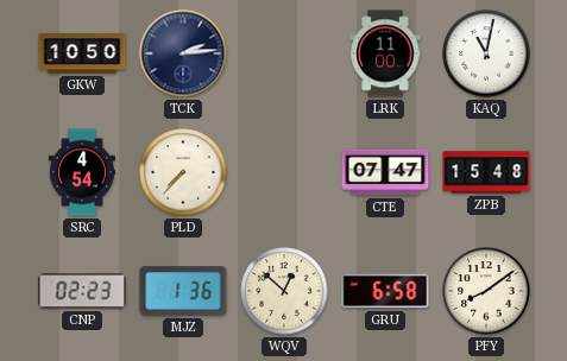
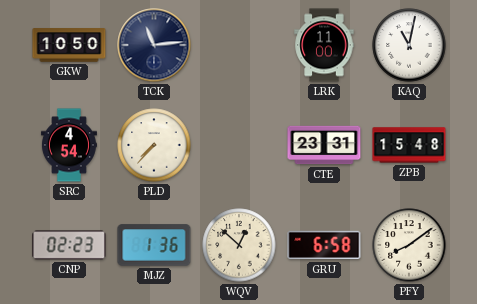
TCK: 2:14 -> 11:14
CTE: 07:47 -> 23:31
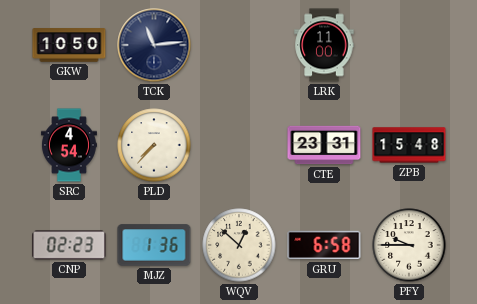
KAQ: 11:02 -> none
PFY: 8:09 -> 9:45
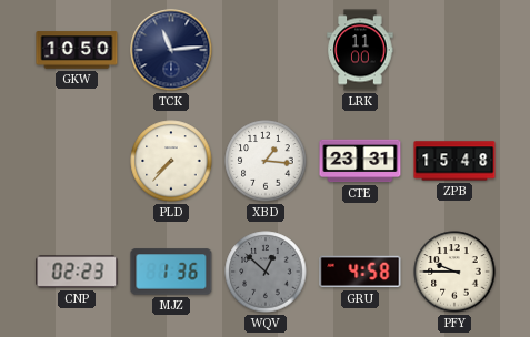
SRC: 4:54 -> none
XBD: none -> 1:16
WQV dial: cream -> grey
GRU: 6:58 -> 4:58
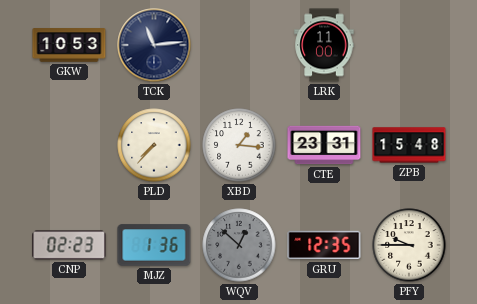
GKW: 10:50 -> 10:53
GRU: 4:58 -> 12:35
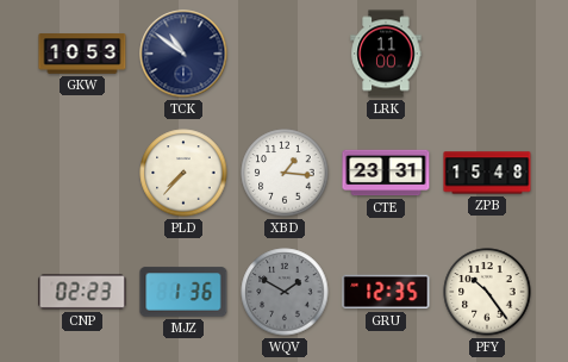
TCK: 11:14 -> 10:51
WQV: 12:52 -> 1:50
PFY: 9:45 -> 10:24
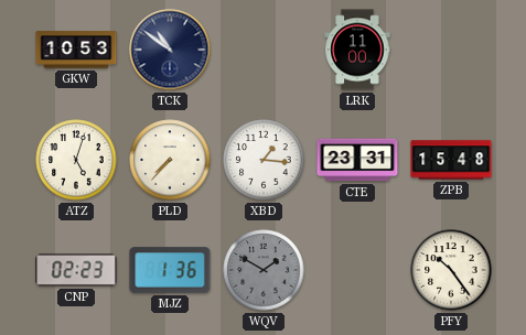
ATZ: none -> 5:03
GRU: 12:35 -> none
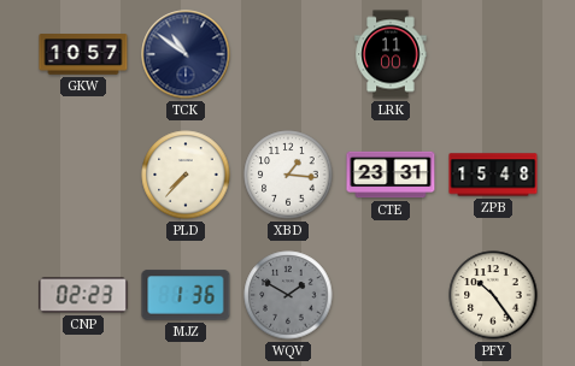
GKW: 10:53 -> 10:57
ATZ: 5:03 -> none
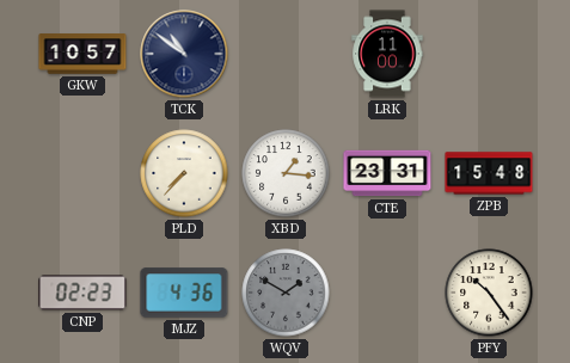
MJZ: 1:36 -> 4:36
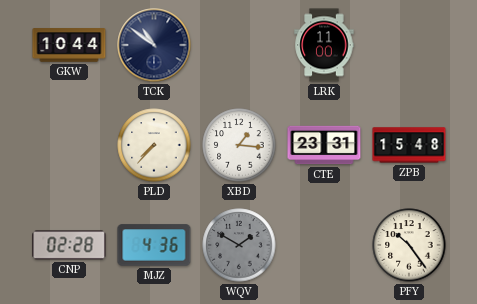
GKW: 10:57 -> 10:44
CNP: 02:23 -> 02:28
